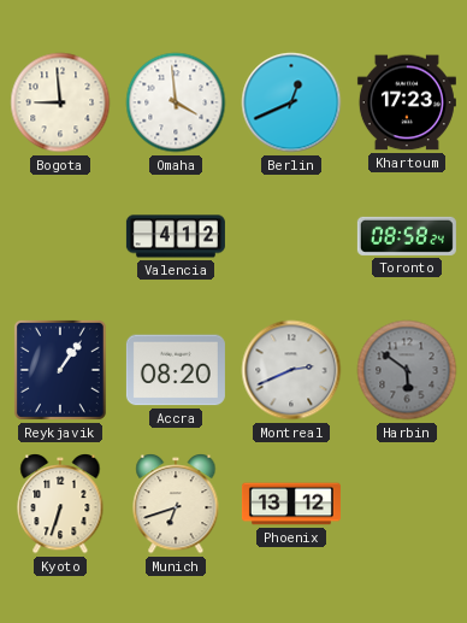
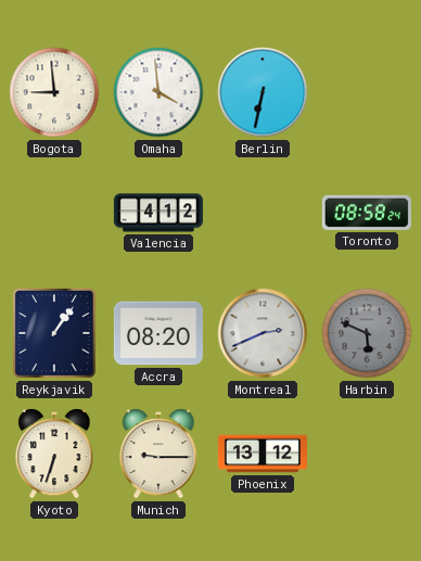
Berlin: 12:41 -> 6:32
Khartoum: 17:23 -> none
Harbin: 5:51 -> 5:49
Munich: 6:42 -> 9:15
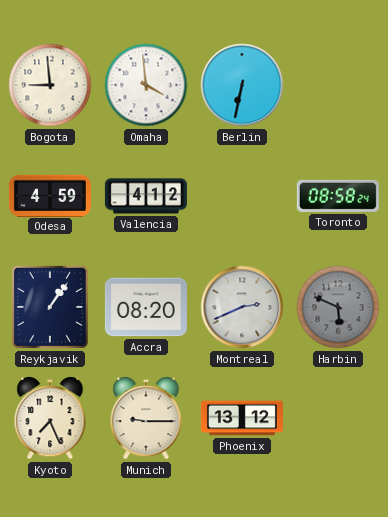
Odesa: none -> 4:59
Kyoto: 6:33 -> 7:26
